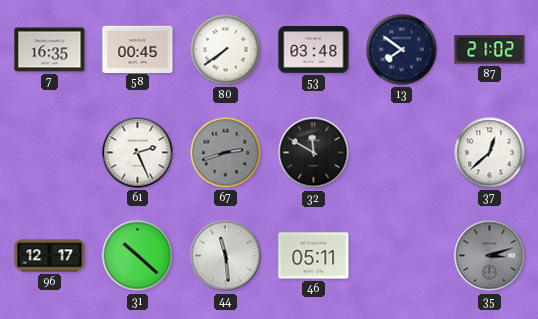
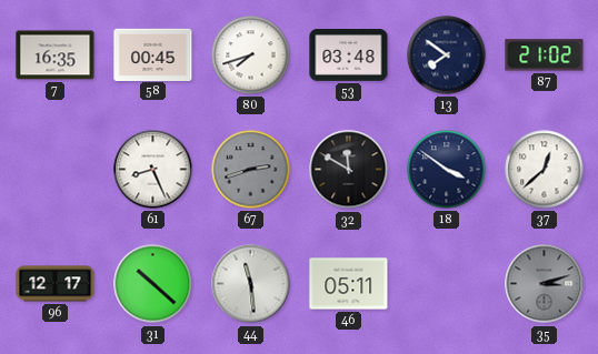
80: 7:39 -> 7:42
61: 2:26 -> 8:26
18: none -> 3:51
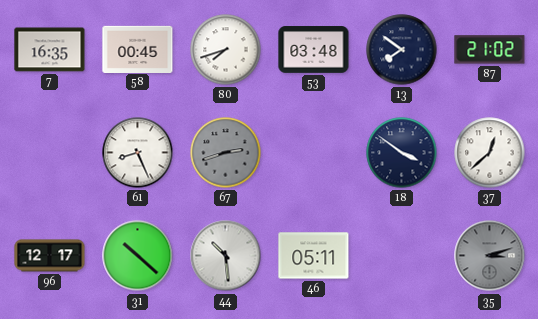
32: 11:50 -> none
44: 11:29 -> 10:29
